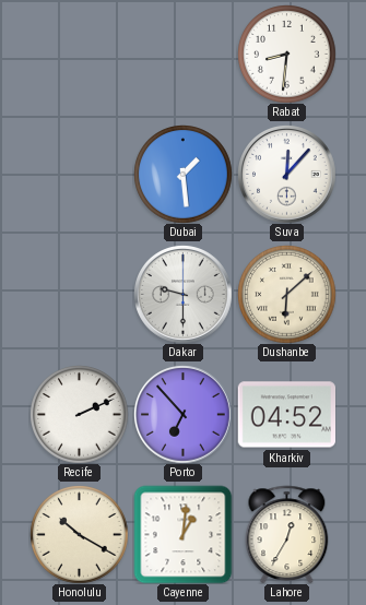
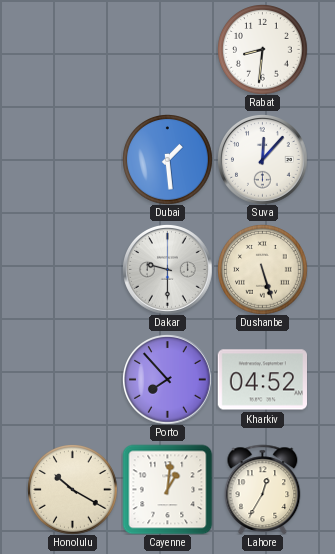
Dushanbe: 6:08 -> 5:27
Recife: 2:11 -> none
Porto: 6:53 -> 7:53
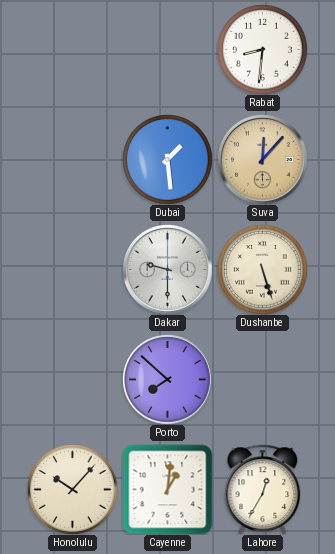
Suva dial: white -> champagne
Porto: 7:53 -> 7:52
Kharkiv: 04:52 -> none
Honolulu: 10:20 -> 10:07
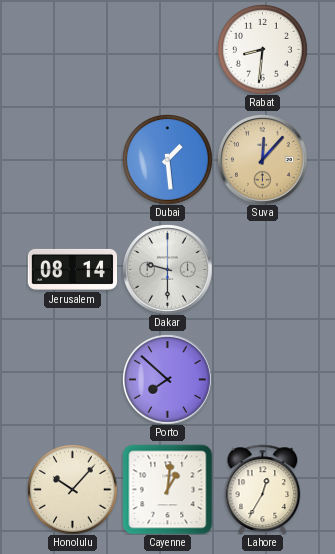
Jerusalem: none -> 08:14
Dushanbe: 5:27 -> none
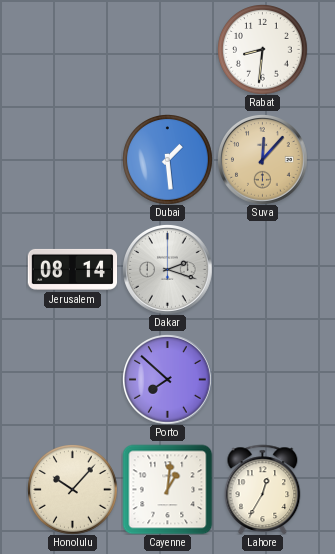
Dakar: 9:30 -> 2:18
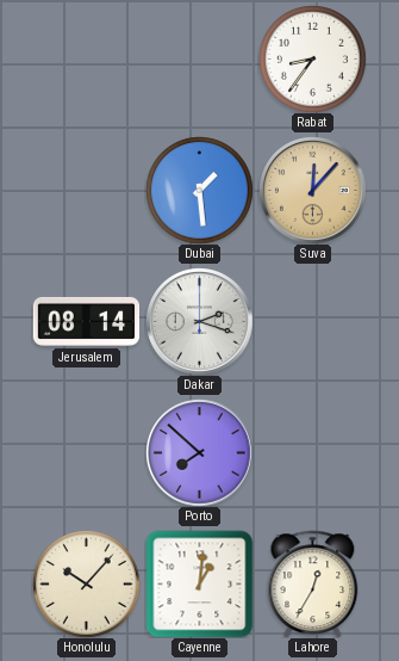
Rabat: 8:31 -> 8:36
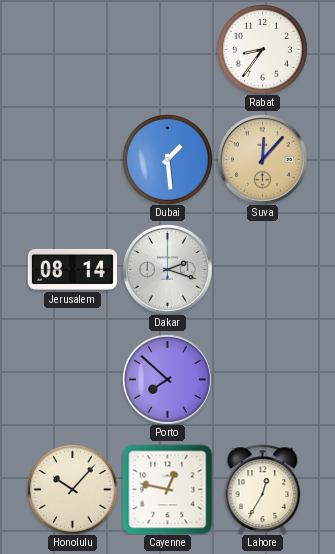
Cayenne: 1:01 -> 12:47
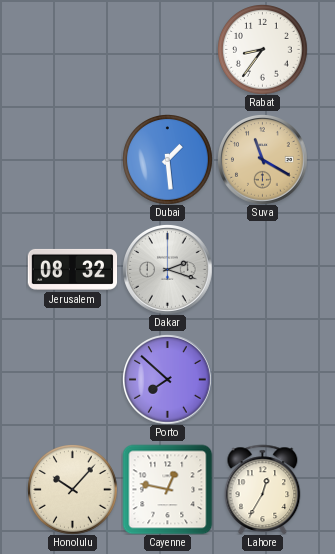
Suva: 12:07 -> 11:20
Jerusalem: 08:14 -> 08:32
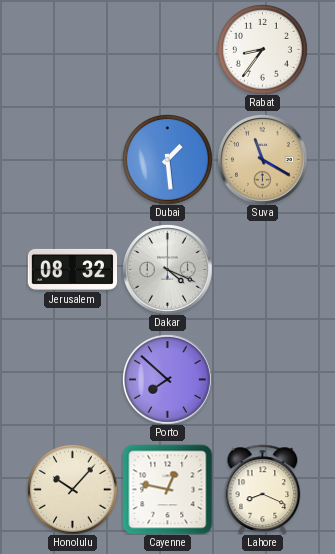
Dakar: 2:18 -> 4:19
Lahore: 12:35 -> 8:19
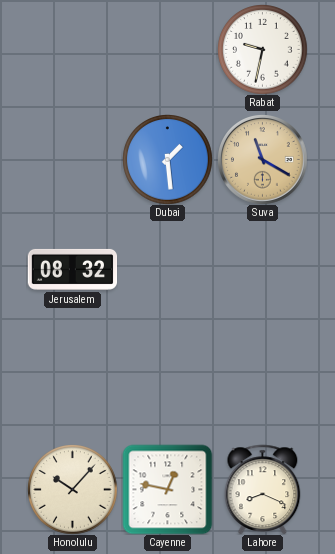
Rabat: 8:36 -> 9:32
Dakar: 4:19 -> none
Porto: 7:52 -> none
